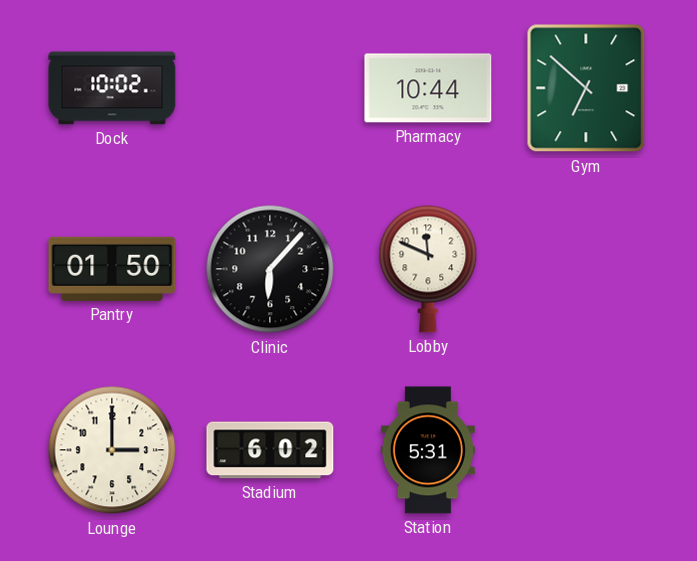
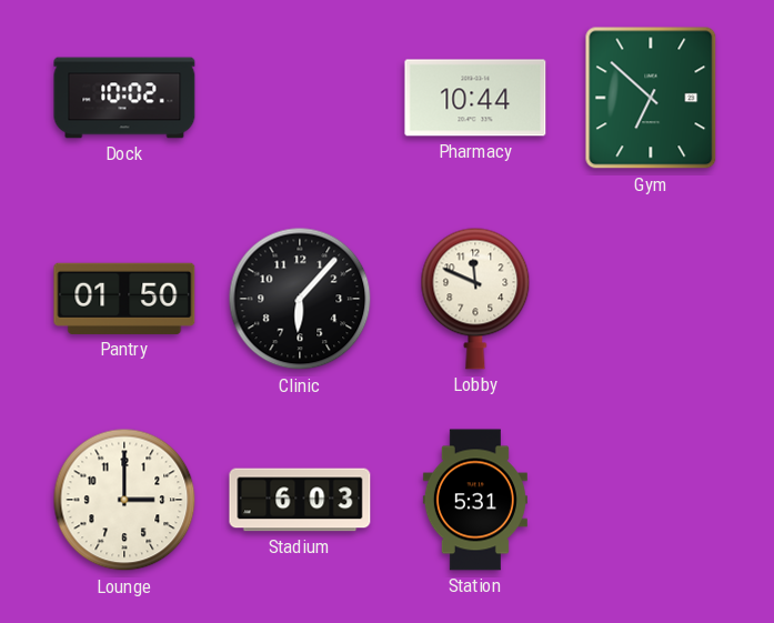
Stadium: 6:02 -> 6:03
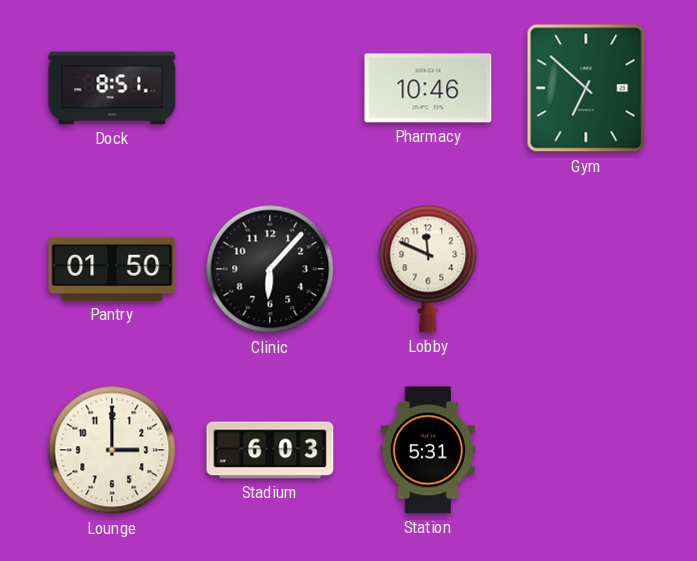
Dock: 10:02 -> 8:51
Pharmacy: 10:44 -> 10:46
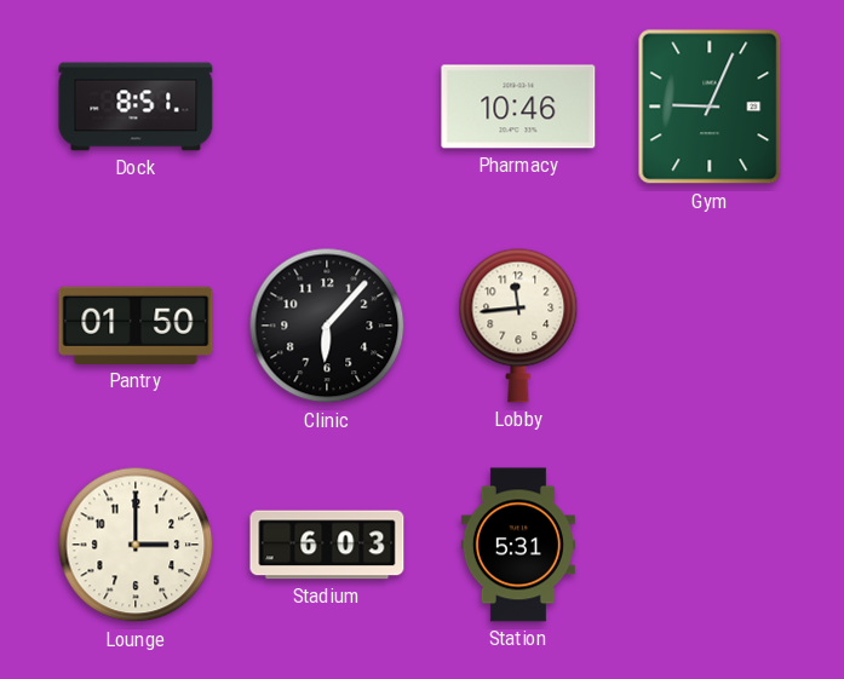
Gym: 6:52 -> 9:04
Lobby: 11:49 -> 11:44
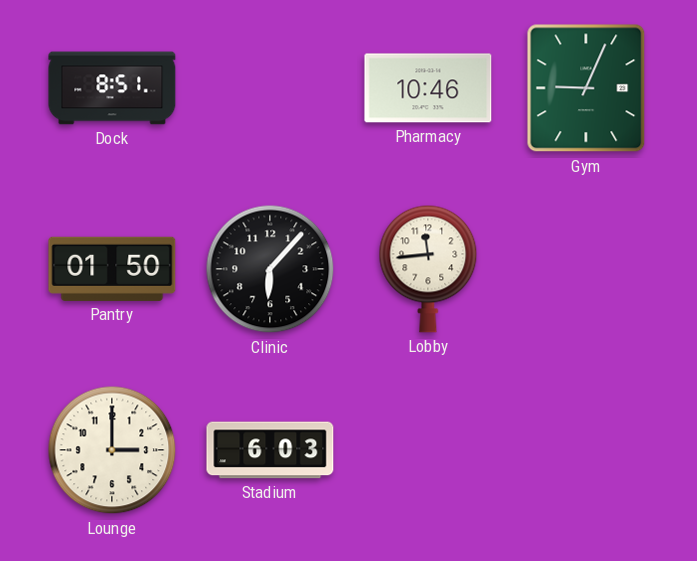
Station: 5:31 -> none
